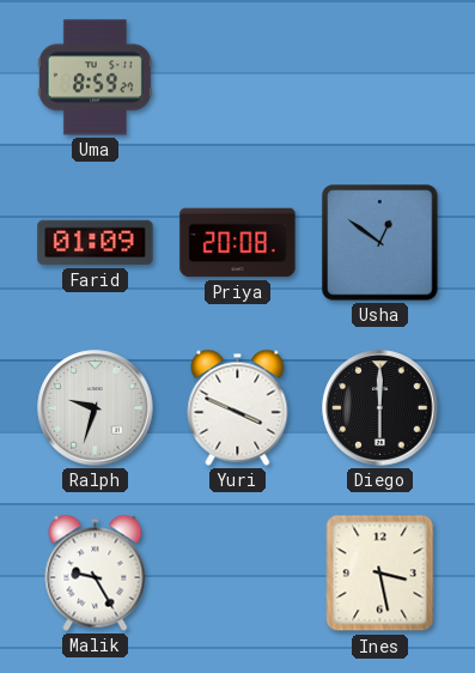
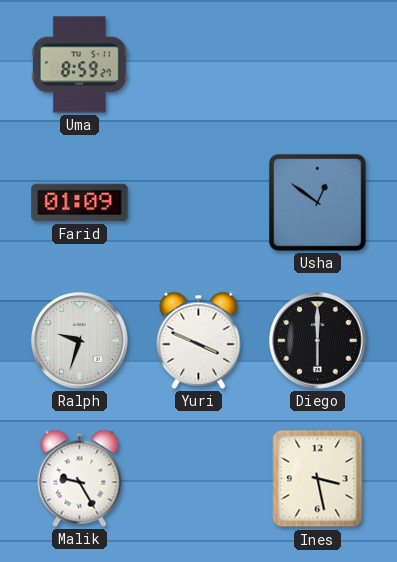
Priya: 20:08 -> none
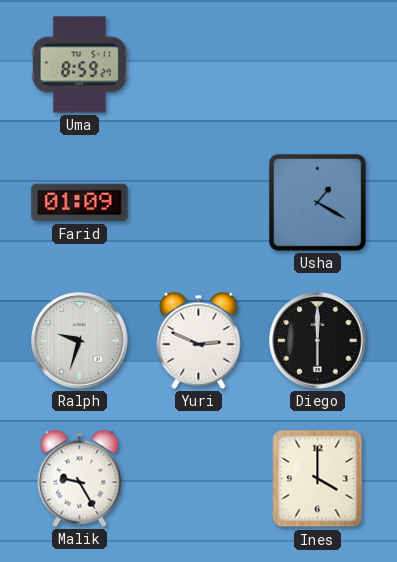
Usha: 12:51 -> 1:20
Yuri: 3:49 -> 2:49
Ines: 3:28 -> 4:00
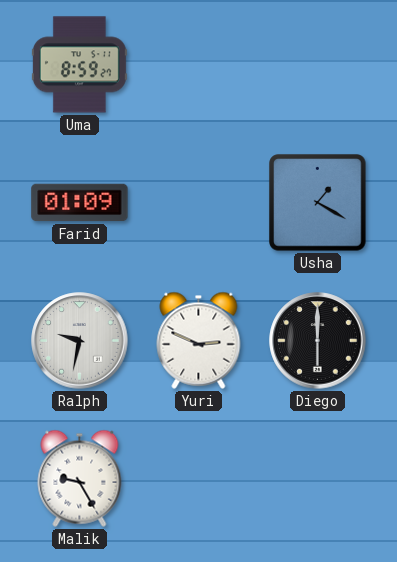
Ralph: 9:33 -> 9:32
Ines: 4:00 -> none
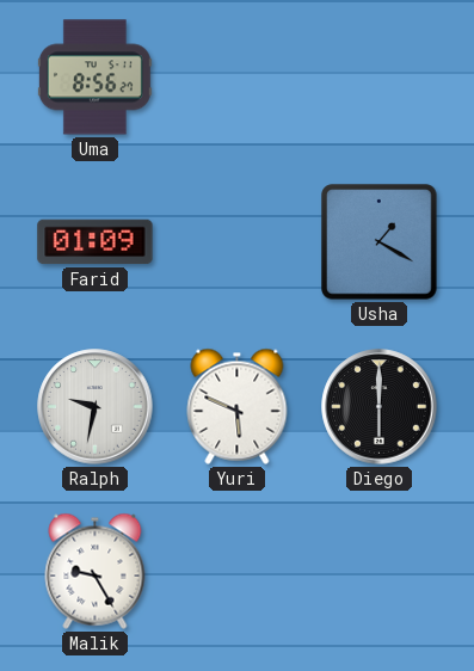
Uma: 8:59 -> 8:56
Yuri: 2:49 -> 5:49
